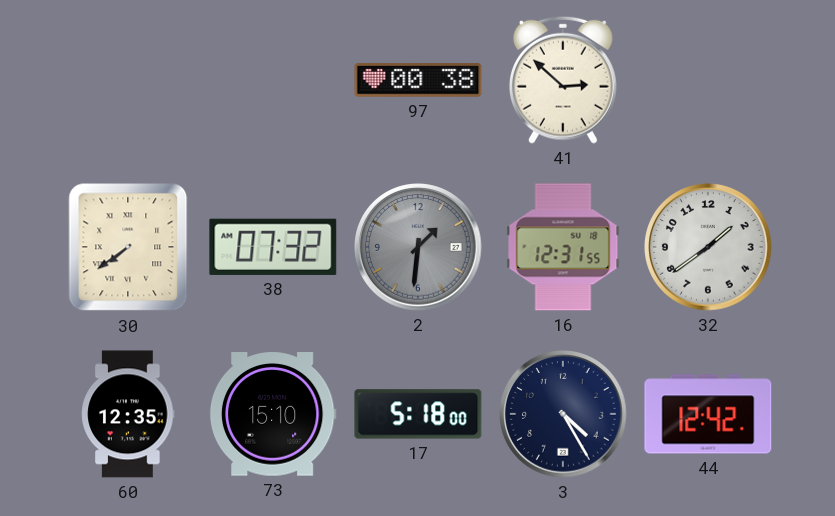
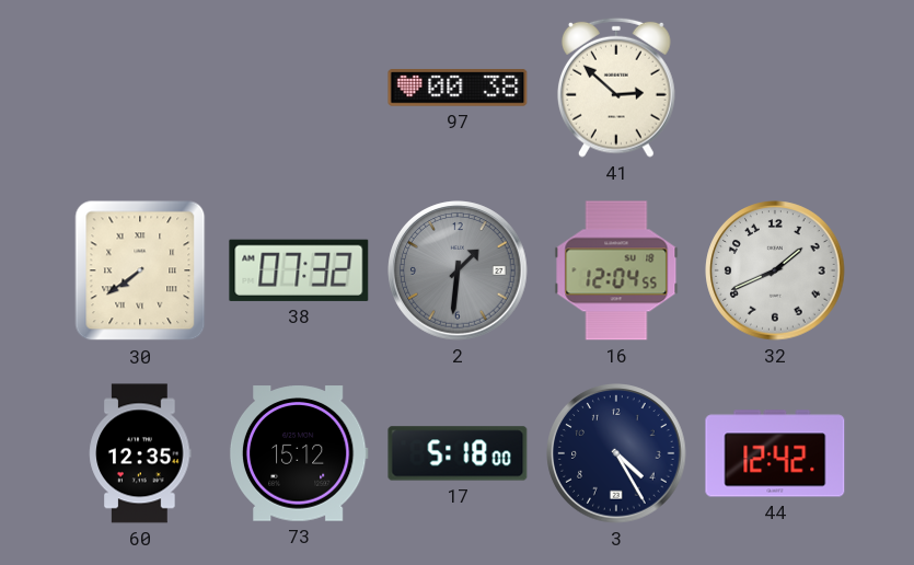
16: 12:31 -> 12:04
32: 1:39 -> 1:41
73: 15:10 -> 15:12
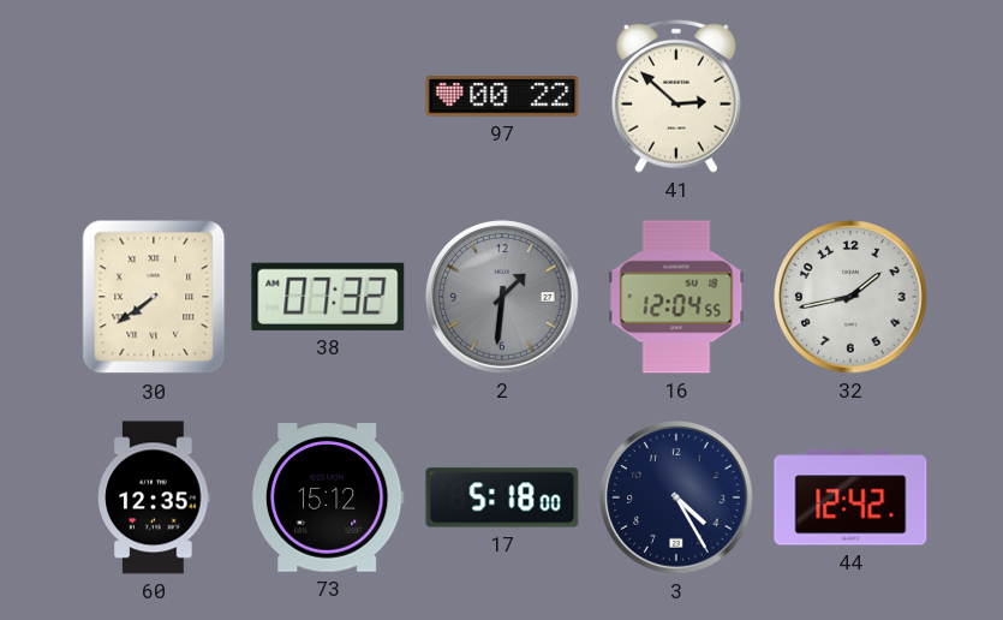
97: 00:38 -> 00:22
32: 1:41 -> 1:43
